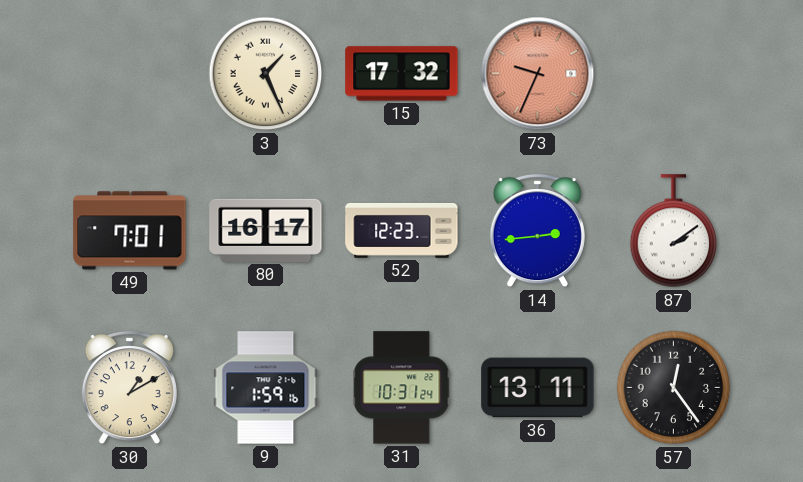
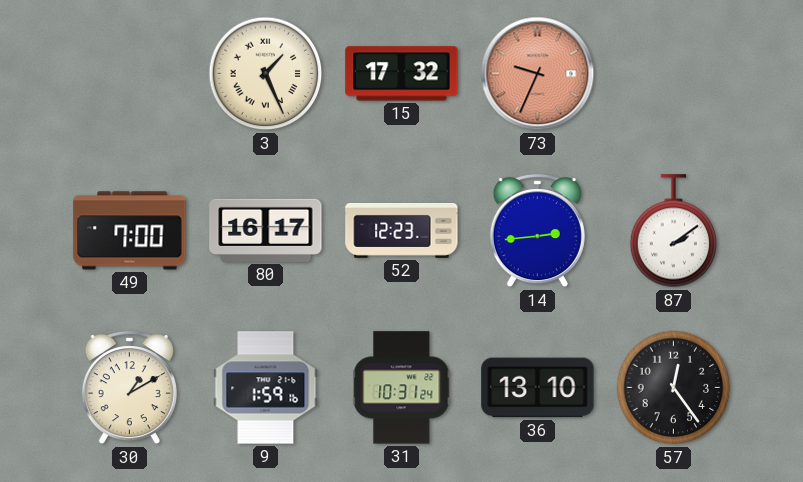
49: 7:01 -> 7:00
36: 13:11 -> 13:10
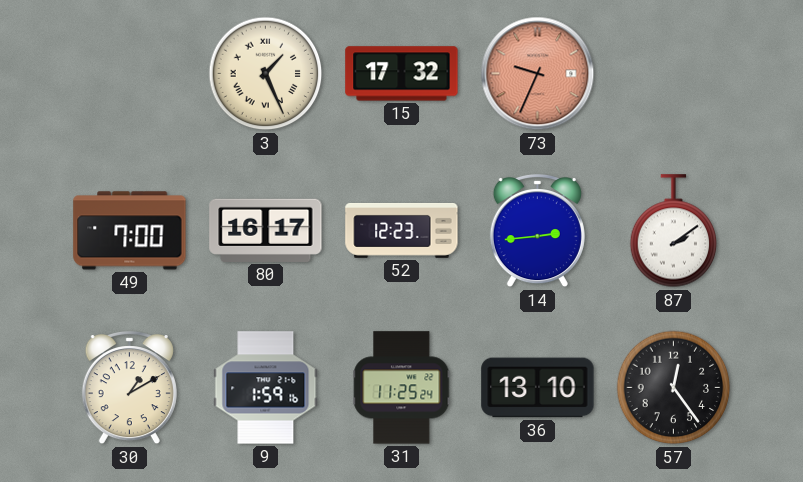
31: 10:31 -> 11:25
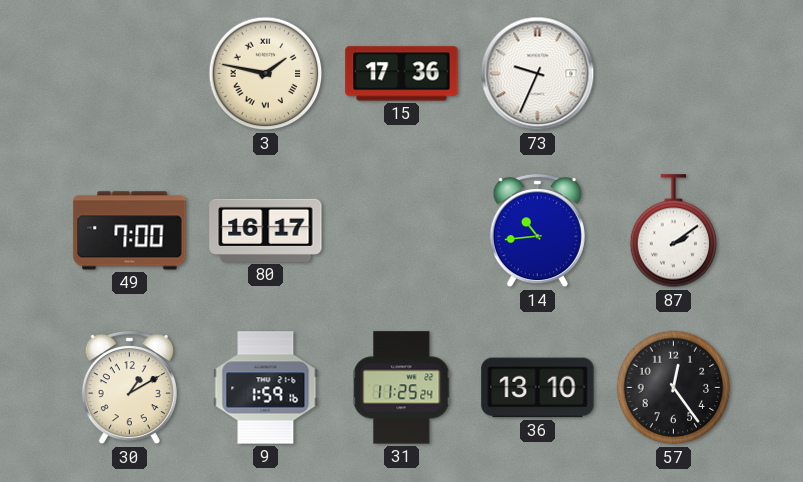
3: 1:26 -> 1:47
15: 17:32 -> 17:36
73 dial: salmon -> white
52: 12:23 -> none
14: 2:44 -> 10:44
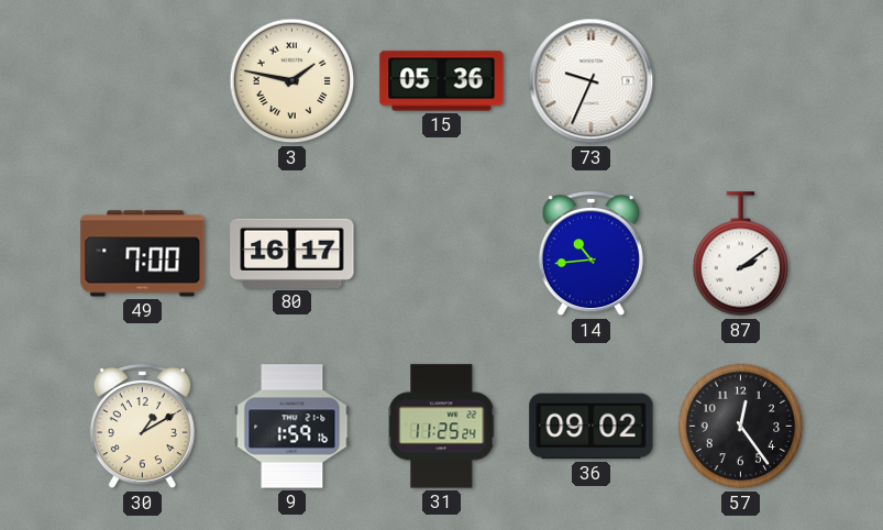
15: 17:36 -> 05:36
36: 13:10 -> 09:02
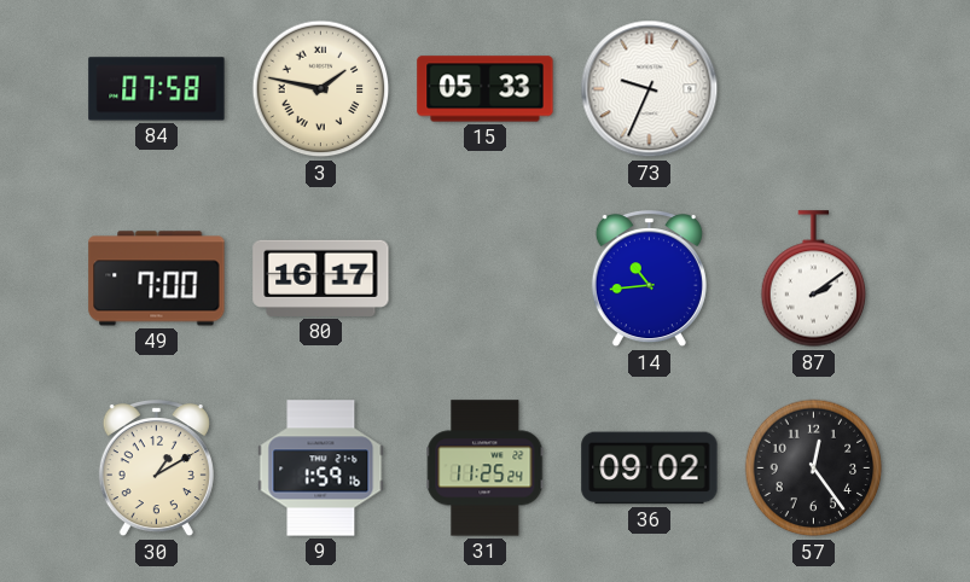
84: none -> 07:58
15: 05:36 -> 05:33
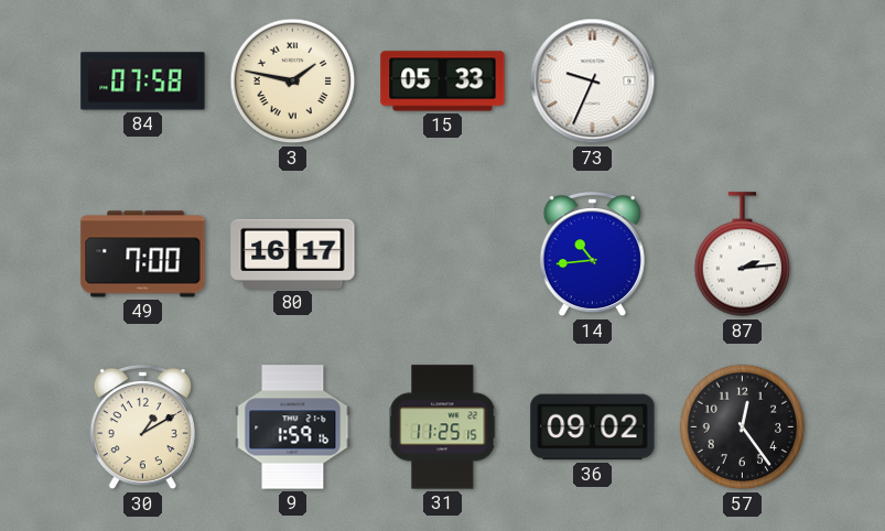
87: 2:09 -> 2:14
31: 11:25:24 -> 11:25:15
